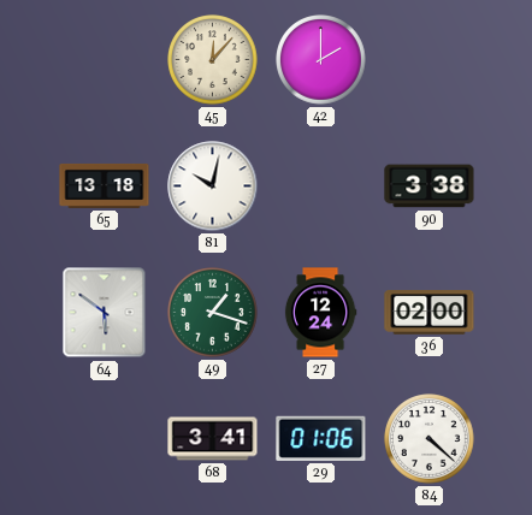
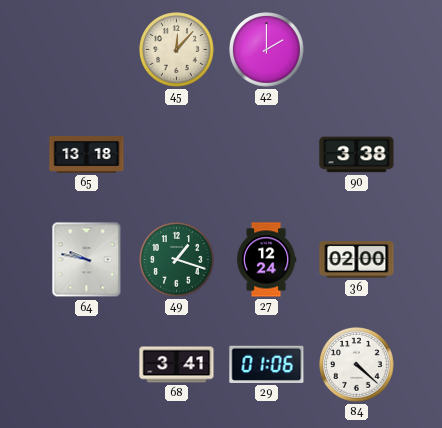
81: 10:02 -> none
64: 5:51 -> 9:47
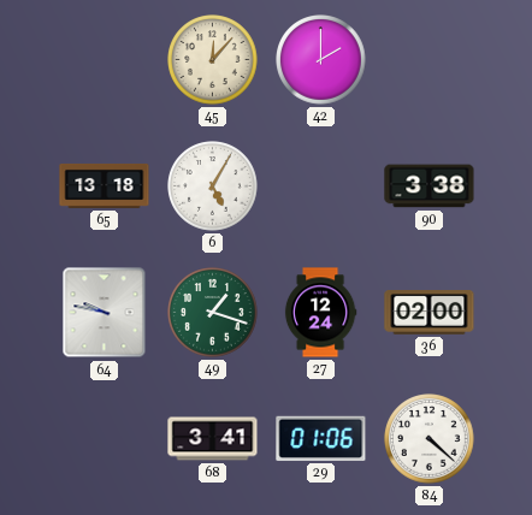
6: none -> 5:05
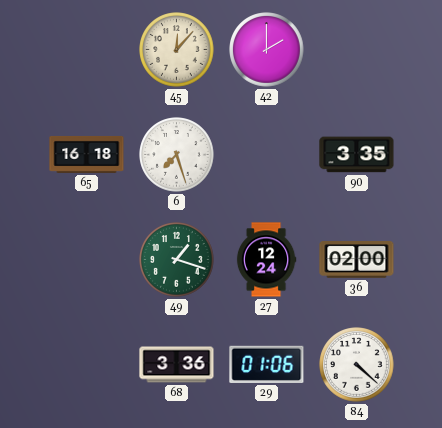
65: 13:18 -> 16:18
6: 5:05 -> 7:27
90: 3:38 -> 3:35
64: 9:47 -> none
68: 3:41 -> 3:36
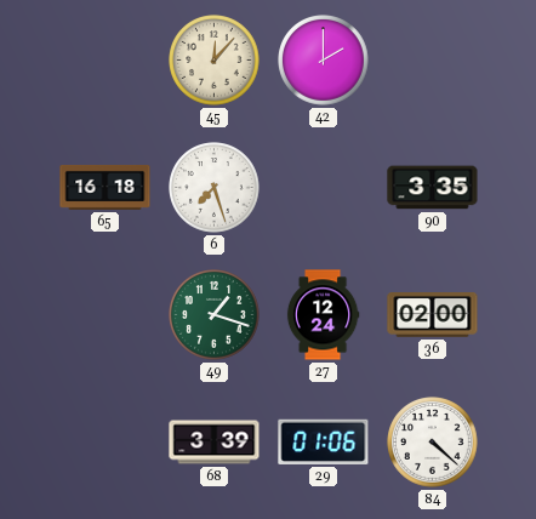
68: 3:36 -> 3:39
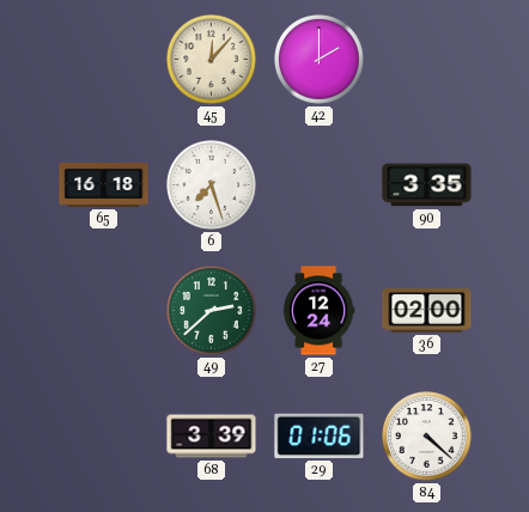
49: 1:18 -> 2:38
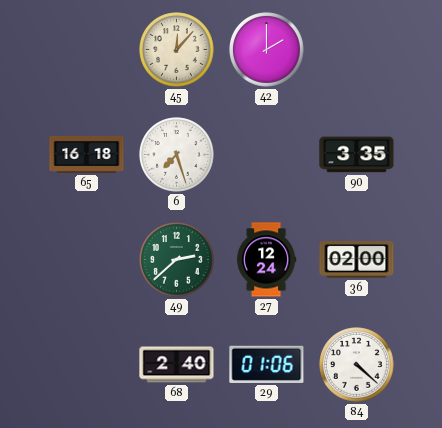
68: 3:39 -> 2:40
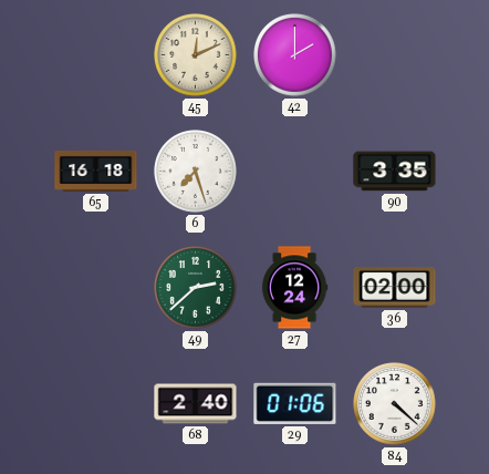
45: 12:07 -> 12:11
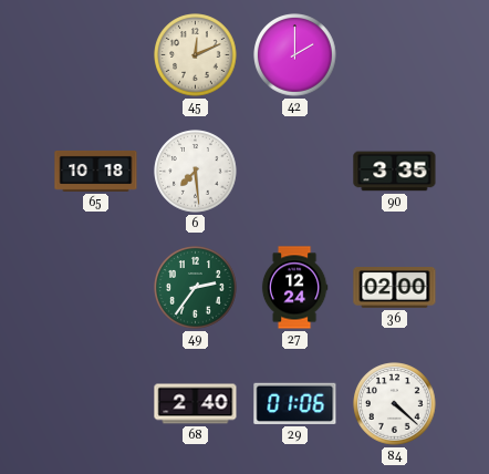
65: 16:18 -> 10:18
6: 7:27 -> 7:29
49: 2:38 -> 2:36
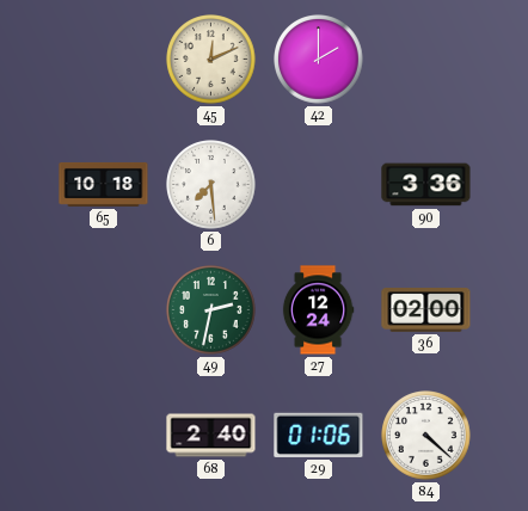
90: 3:35 -> 3:36
49: 2:36 -> 2:32
